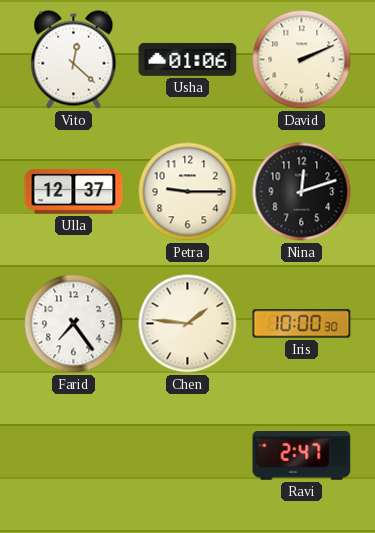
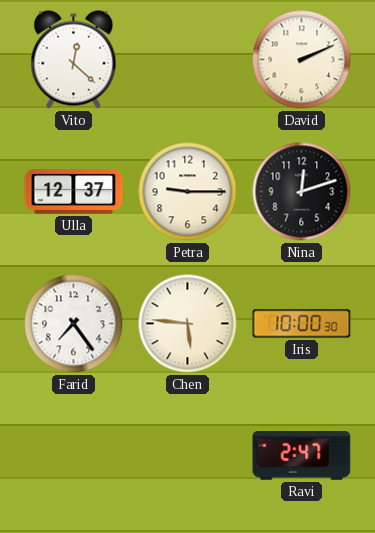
Usha: 01:06 -> none
Chen: 1:46 -> 5:46
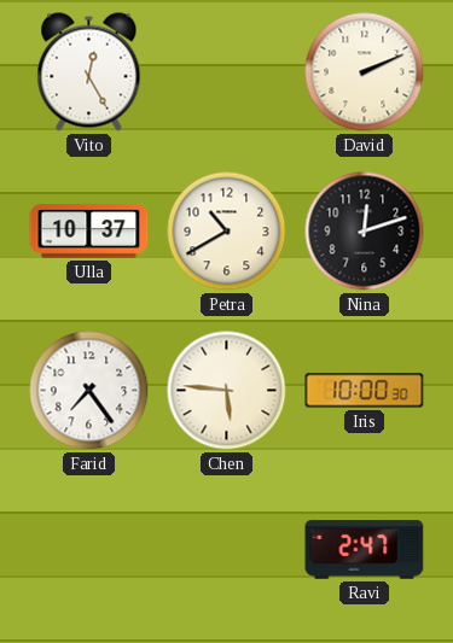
Vito: 12:22 -> 12:25
Ulla: 12:37 -> 10:37
Petra: 9:15 -> 10:40
